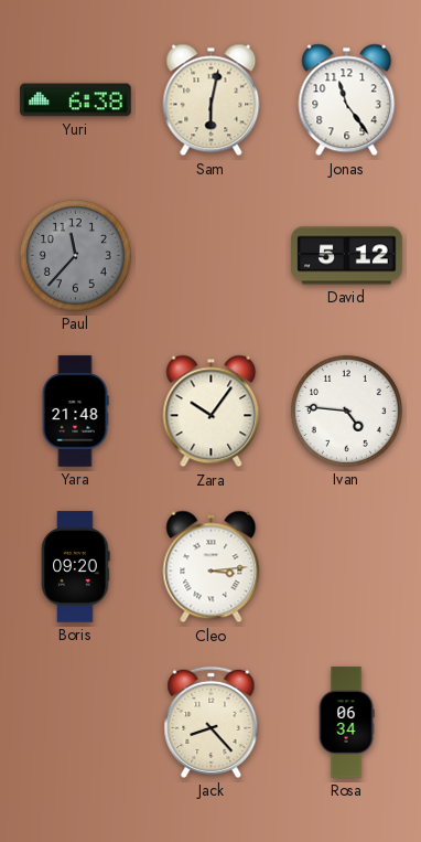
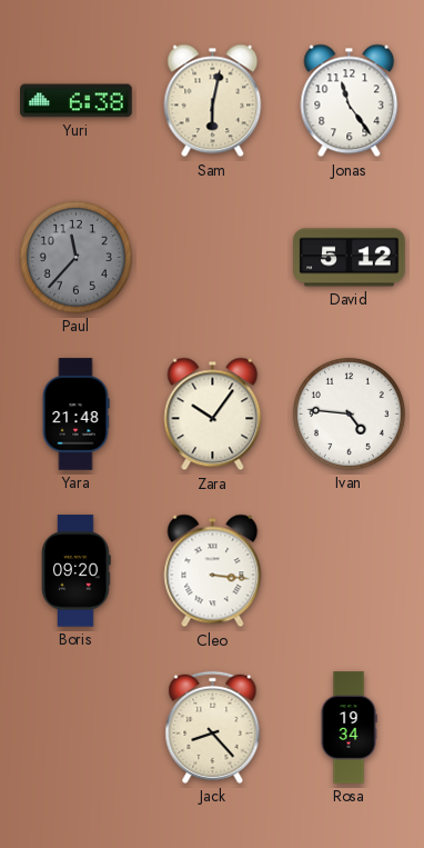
Cleo: 3:14 -> 3:16
Rosa: 06:34 -> 19:34
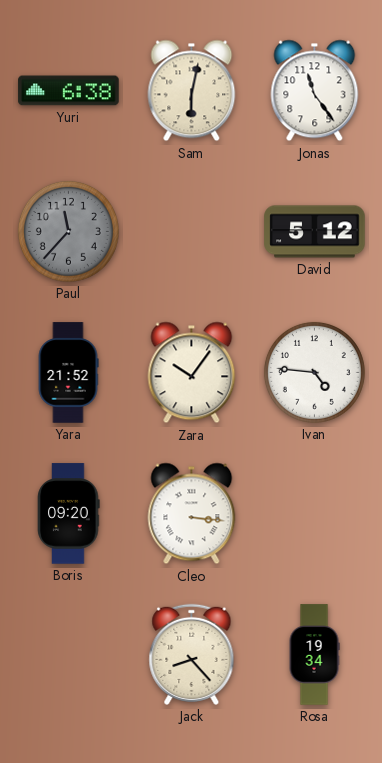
Yara: 21:48 -> 21:52
